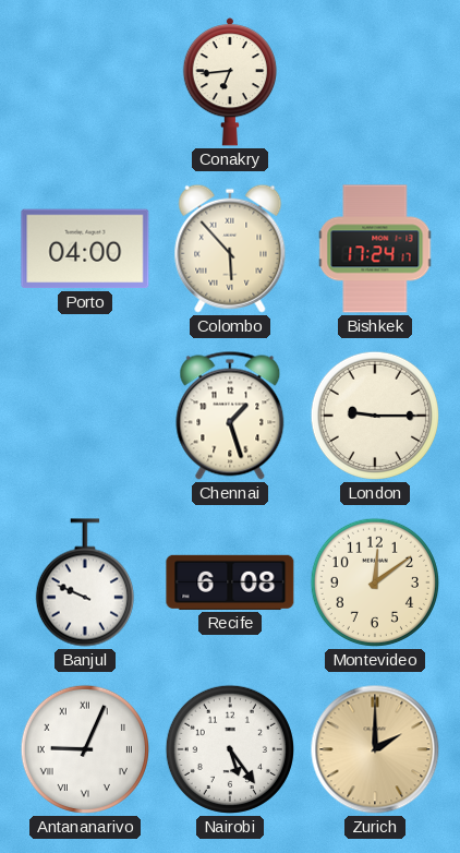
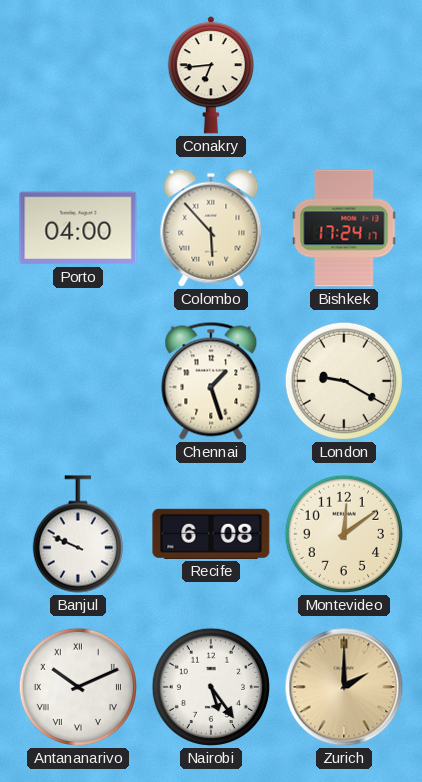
London: 9:15 -> 9:20
Antananarivo: 9:04 -> 10:11
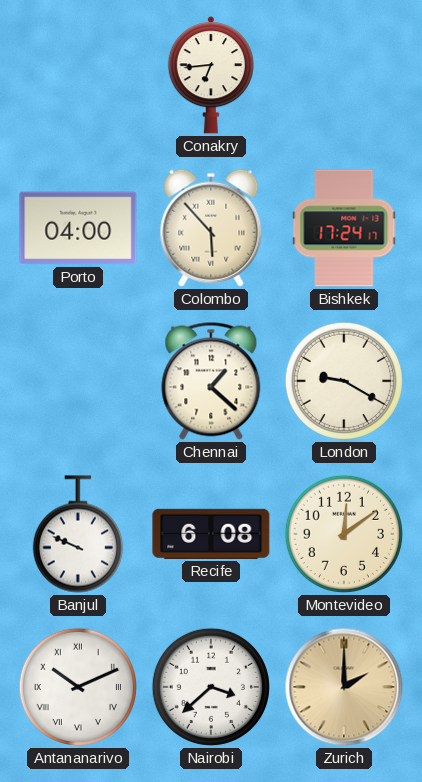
Chennai: 1:27 -> 1:22
Nairobi: 5:24 -> 3:38
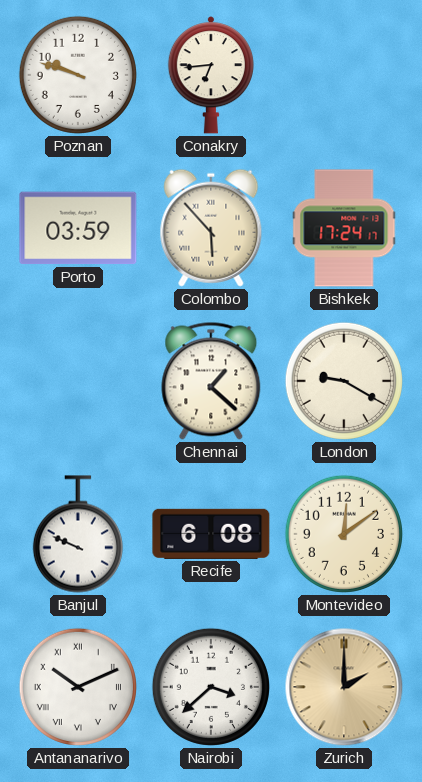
Poznan: none -> 9:48
Porto: 04:00 -> 03:59
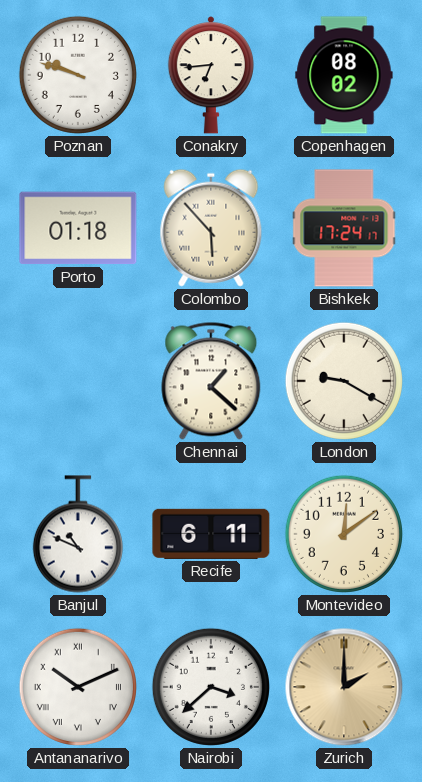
Copenhagen: none -> 08:02
Porto: 03:59 -> 01:18
Banjul: 9:49 -> 10:49
Recife: 6:08 -> 6:11
